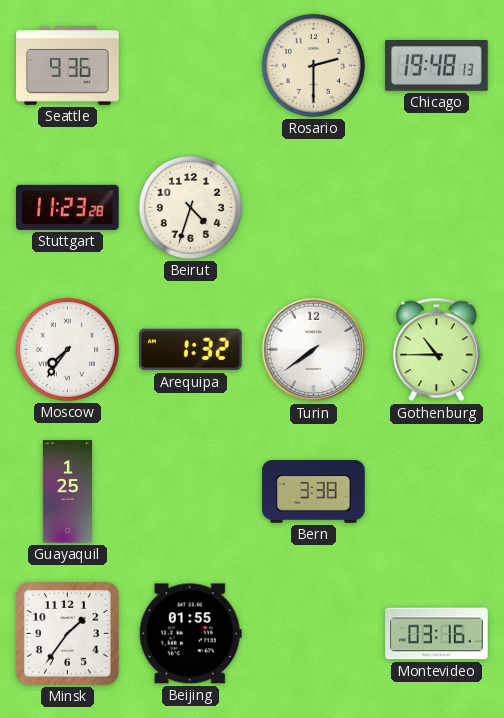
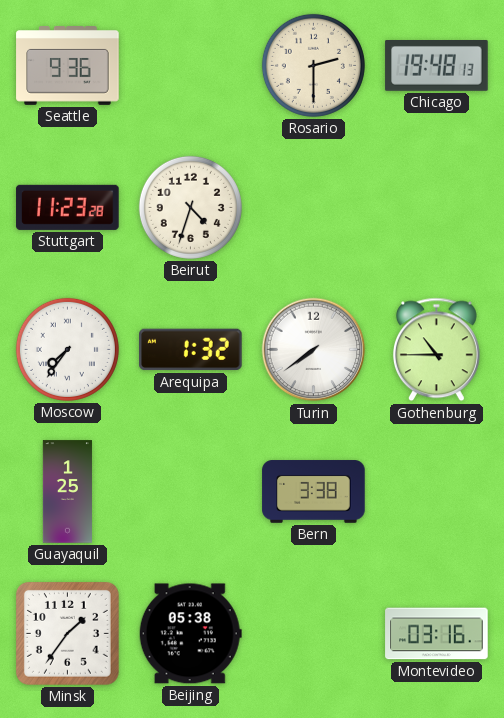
Beijing: 01:55 -> 05:38
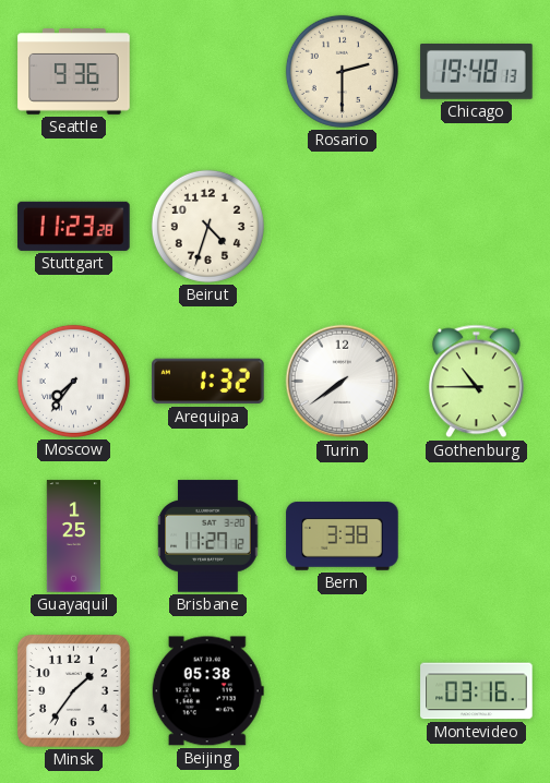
Brisbane: none -> 11:27
